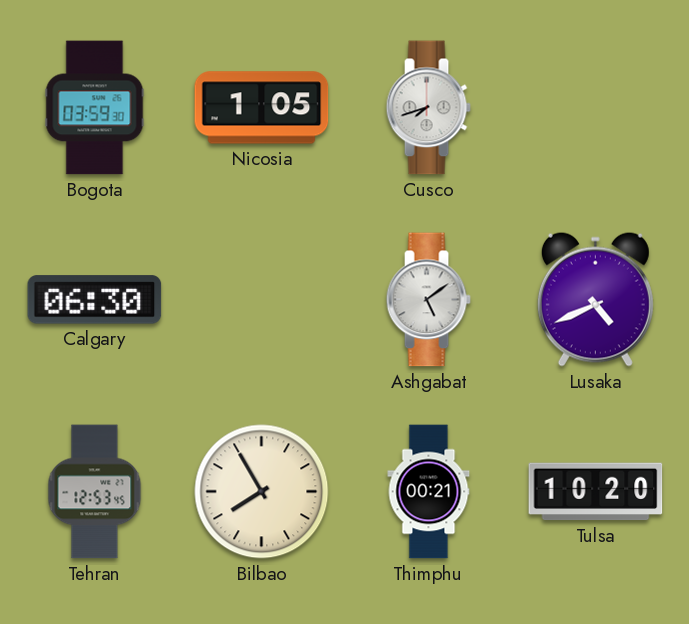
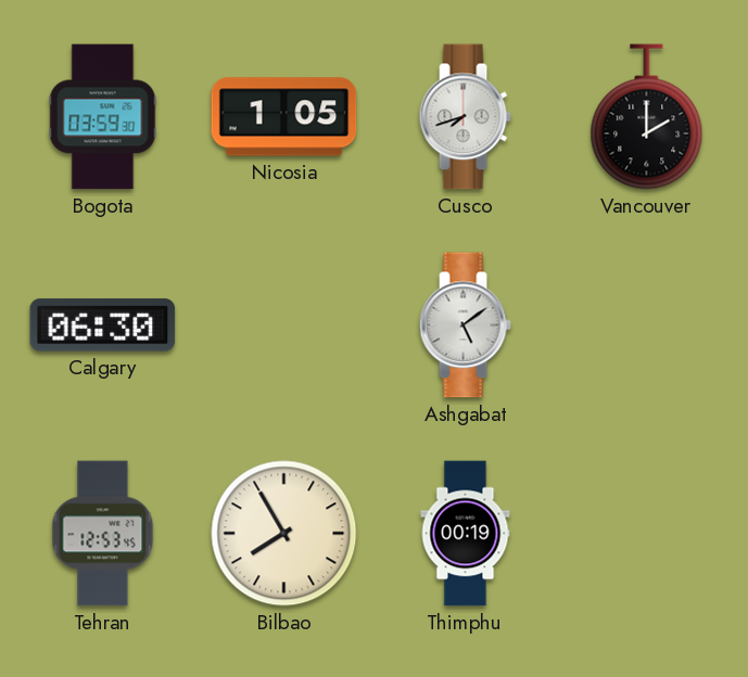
Vancouver: none -> 2:00
Lusaka: 4:41 -> none
Thimphu: 00:21 -> 00:19
Tulsa: 10:20 -> none
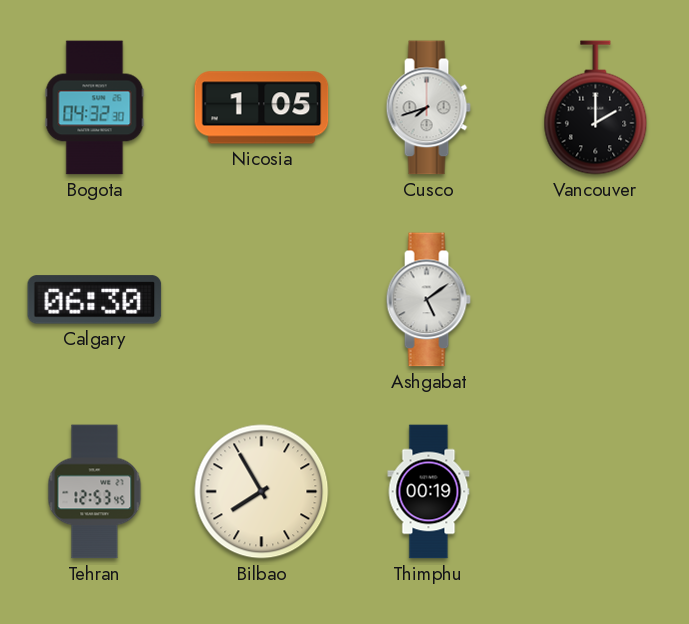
Bogota: 03:59 -> 04:32
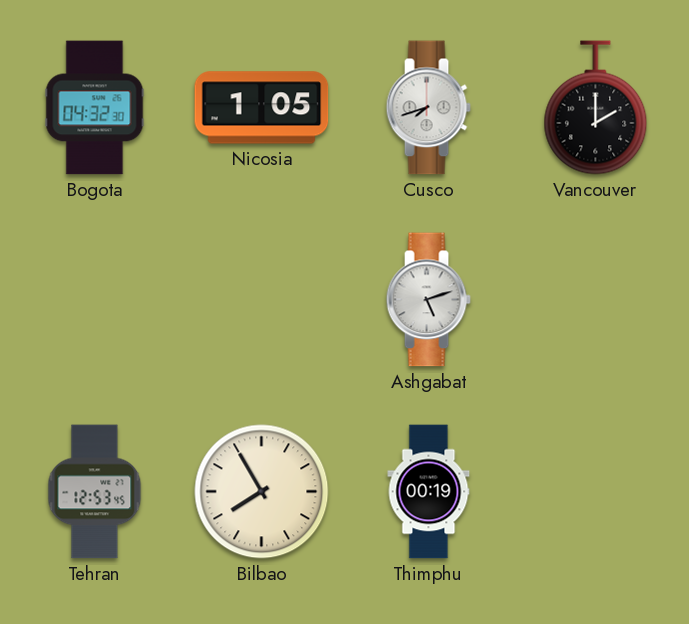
Calgary: 06:30 -> none
Ashgabat: 5:09 -> 5:12
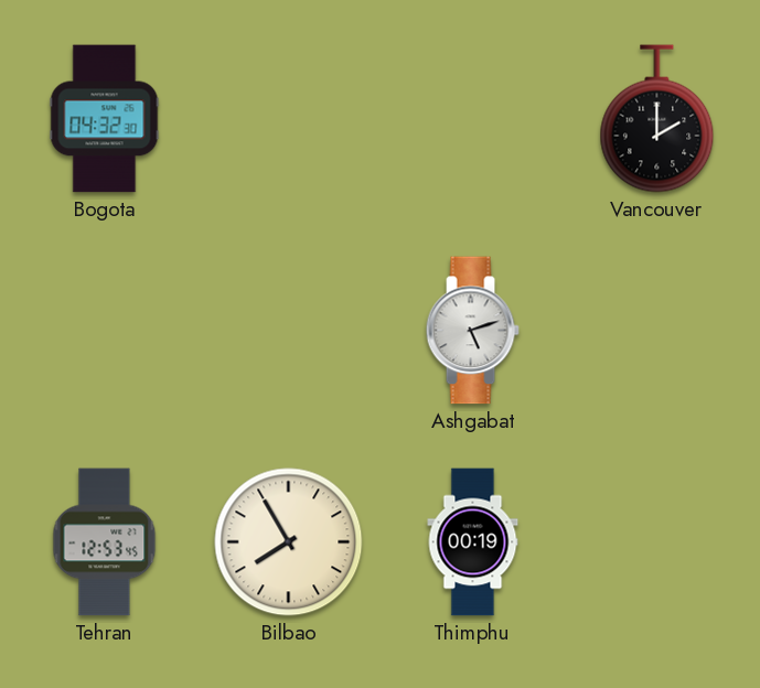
Nicosia: 1:05 -> none
Cusco: 7:42 -> none
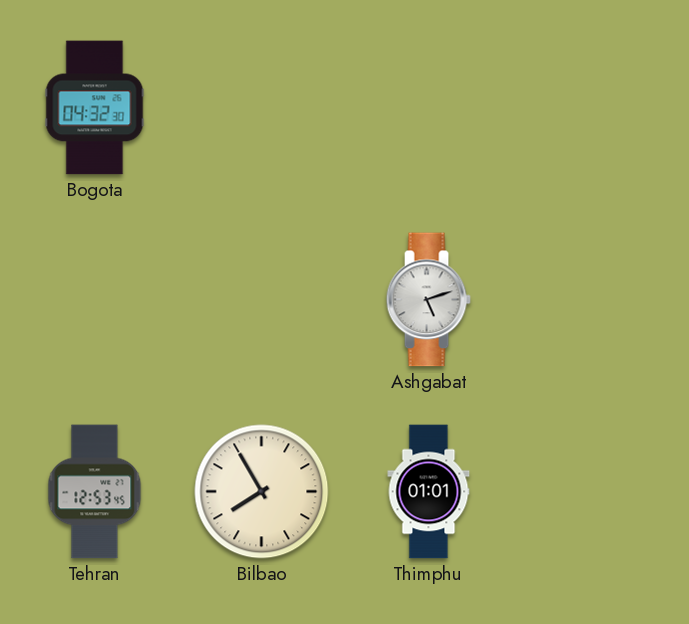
Vancouver: 2:00 -> none
Thimphu: 00:19 -> 01:01
